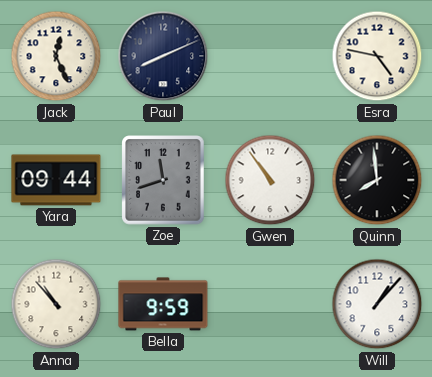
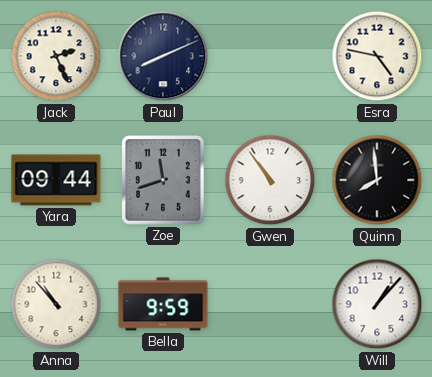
Jack: 12:26 -> 2:26
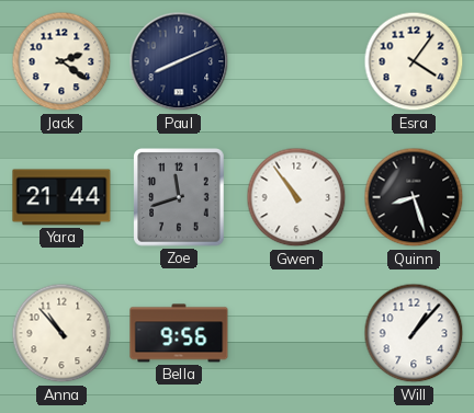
Jack: 2:26 -> 2:21
Esra: 4:47 -> 4:06
Yara: 09:44 -> 21:44
Quinn: 7:59 -> 8:27
Bella: 9:59 -> 9:56
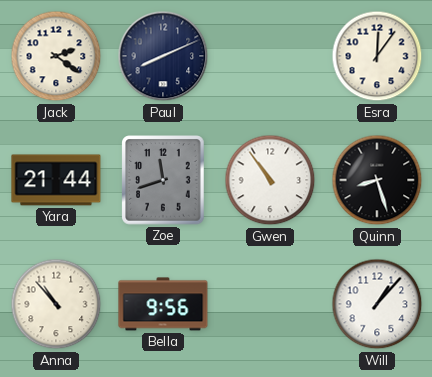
Esra: 4:06 -> 12:06
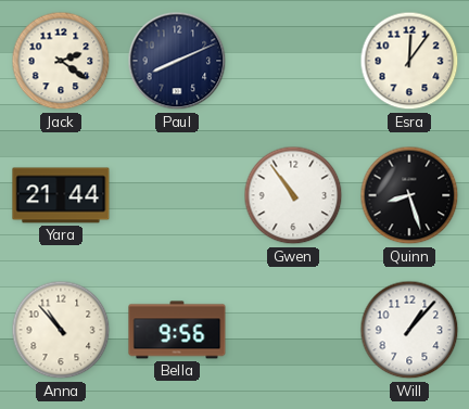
Zoe: 11:42 -> none
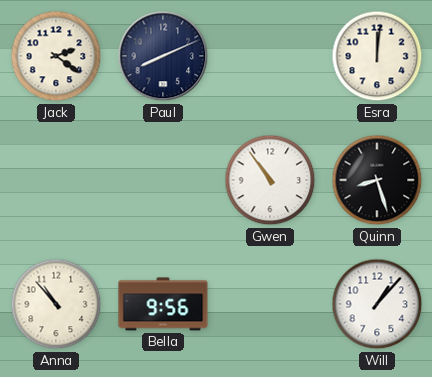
Esra: 12:06 -> 12:01
Yara: 21:44 -> none
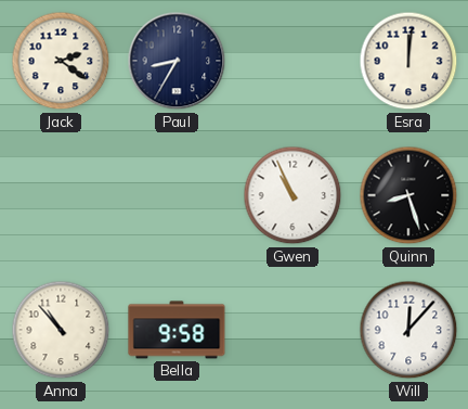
Paul: 8:11 -> 8:35
Gwen: 10:54 -> 10:56
Bella: 9:56 -> 9:58
Will: 1:07 -> 12:07
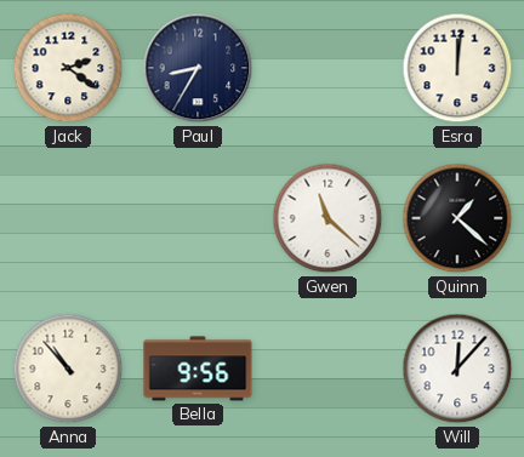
Gwen: 10:56 -> 11:22
Quinn: 8:27 -> 1:22
Bella: 9:58 -> 9:56
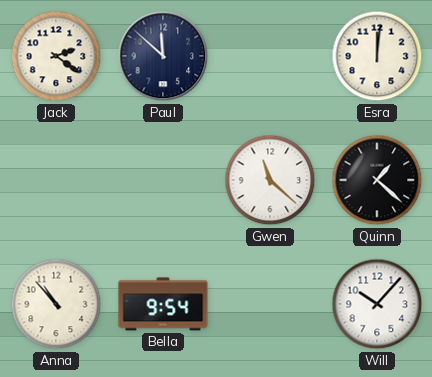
Paul: 8:35 -> 11:52
Bella: 9:56 -> 9:54
Will: 12:07 -> 10:07
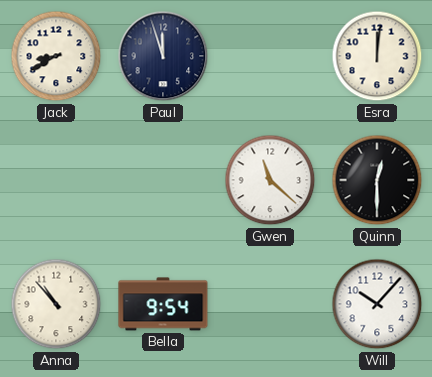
Jack: 2:21 -> 8:40
Paul: 11:52 -> 11:57
Quinn: 1:22 -> 12:30
